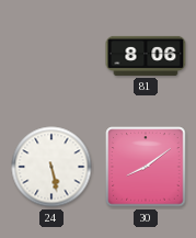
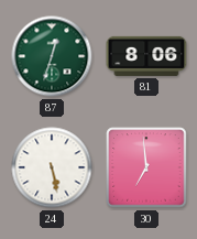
87: none -> 12:33
30: 8:09 -> 6:59
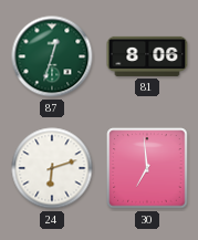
24: 5:28 -> 6:12
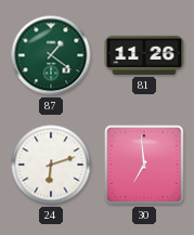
87: 12:33 -> 1:21
81: 8:06 -> 11:26
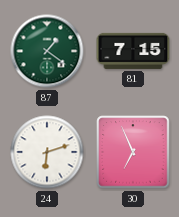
81: 11:26 -> 7:15
30: 6:59 -> 6:56
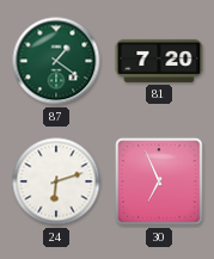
81: 7:15 -> 7:20
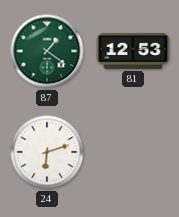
81: 7:20 -> 12:53
30: 6:56 -> none
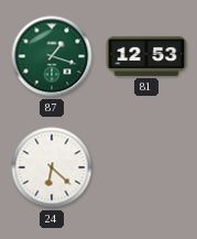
87: 1:21 -> 1:18
24: 6:12 -> 6:22
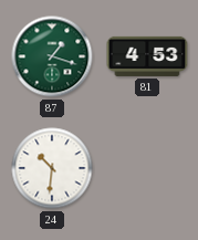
81: 12:53 -> 4:53
24: 6:22 -> 10:31
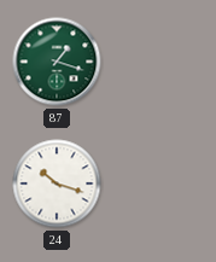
81: 4:53 -> none
24: 10:31 -> 10:18
